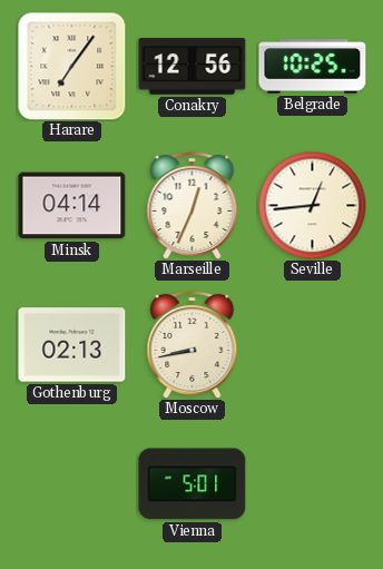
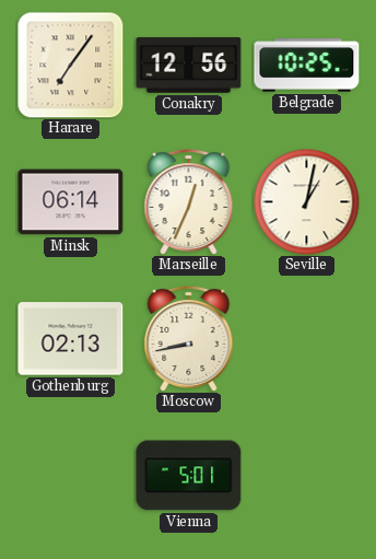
Minsk: 04:14 -> 06:14
Seville: 12:44 -> 1:02
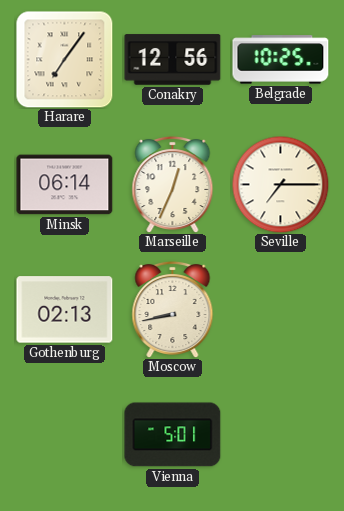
Seville: 1:02 -> 7:15
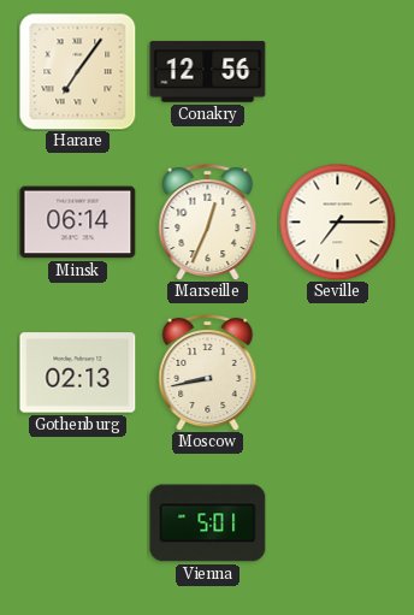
Belgrade: 10:25 -> none
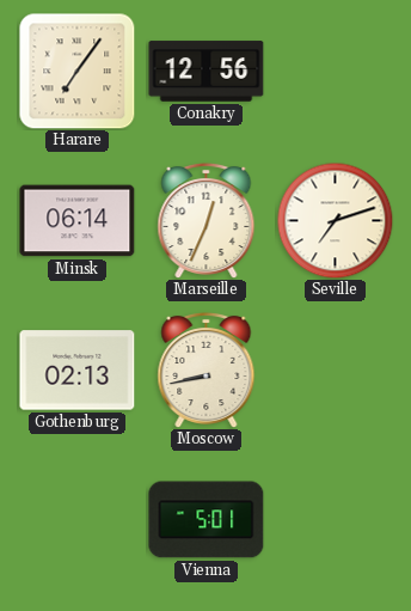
Seville: 7:15 -> 7:12
